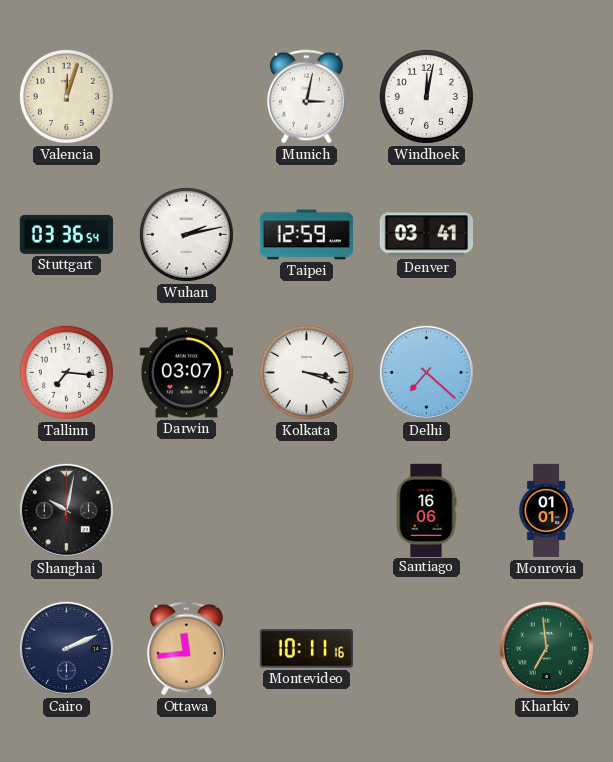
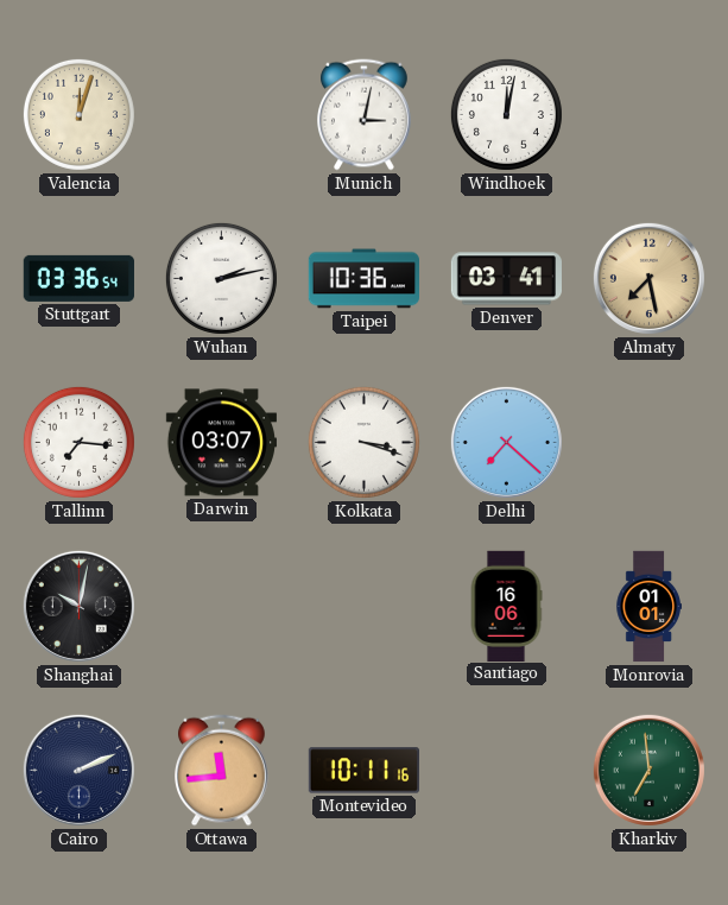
Taipei: 12:59 -> 10:36
Almaty: none -> 7:28
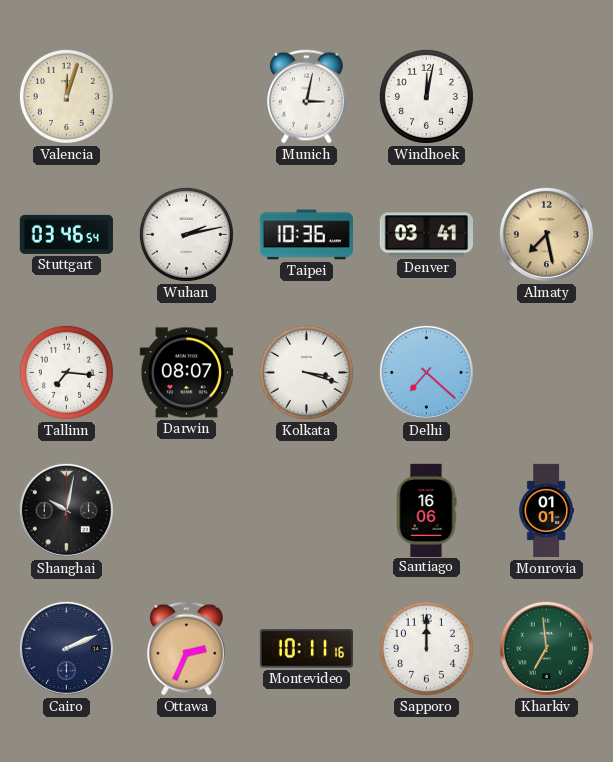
Stuttgart: 03:36 -> 03:46
Darwin: 03:07 -> 08:07
Ottawa: 11:44 -> 2:34
Sapporo: none -> 12:00
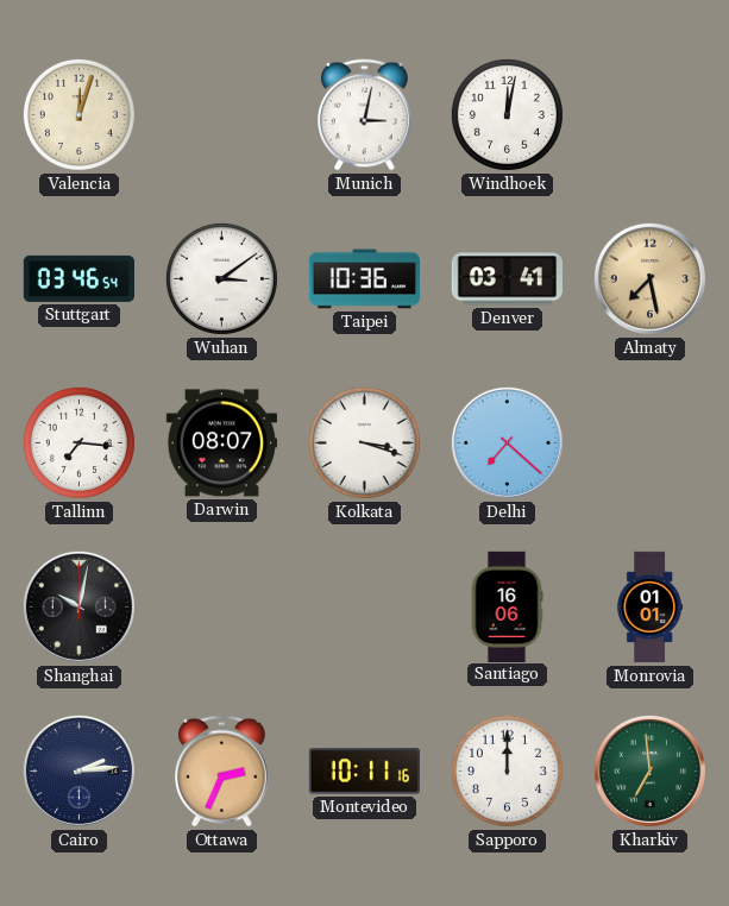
Wuhan: 2:13 -> 3:09
Cairo: 2:11 -> 2:14
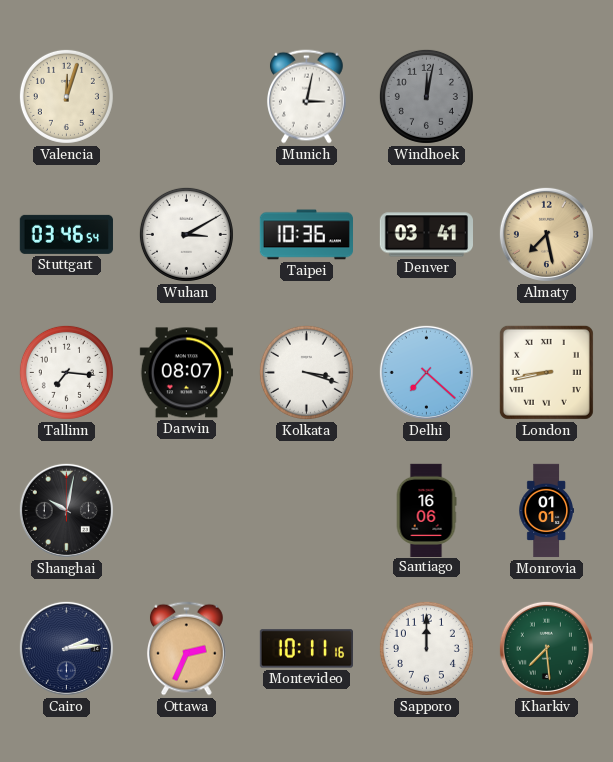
Windhoek dial: white -> grey
Wuhan: 3:09 -> 3:10
London: none -> 8:43
Kharkiv: 6:59 -> 7:29
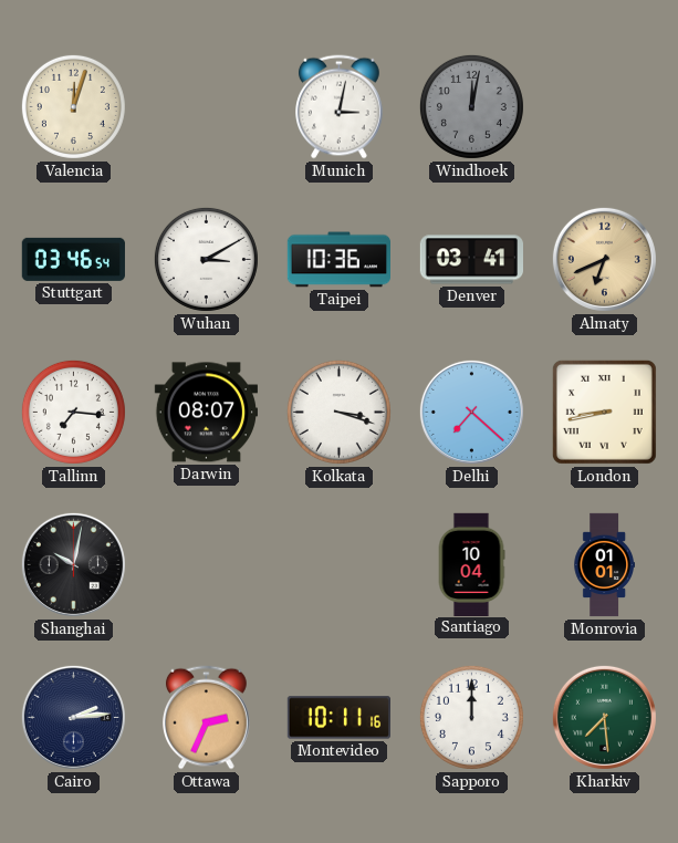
Almaty: 7:28 -> 6:41
Santiago: 16:06 -> 10:04
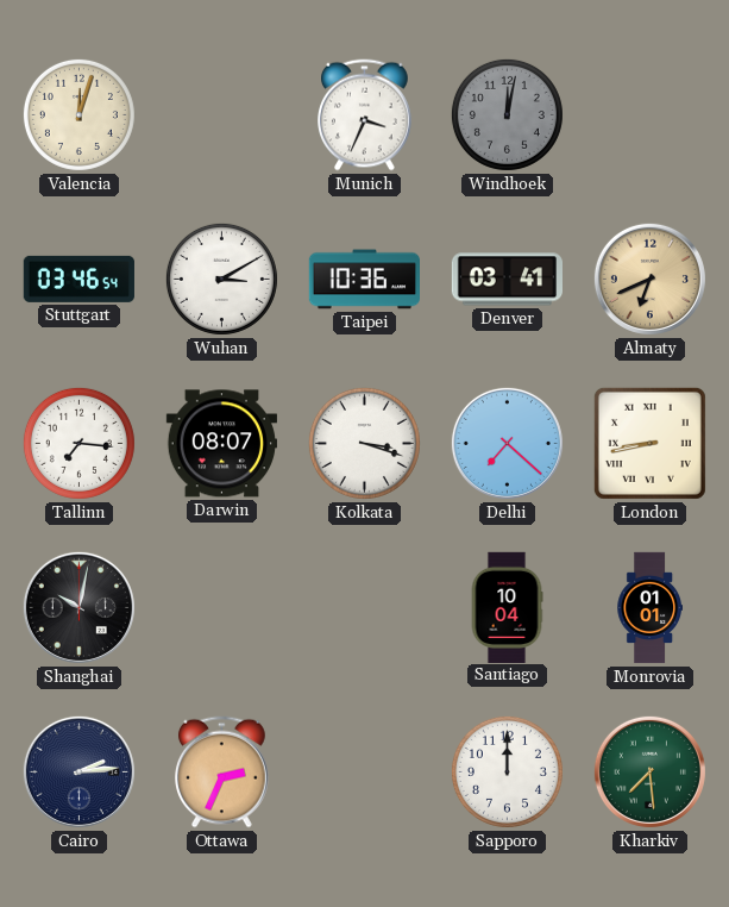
Munich: 3:02 -> 3:34
Montevideo: 10:11 -> none
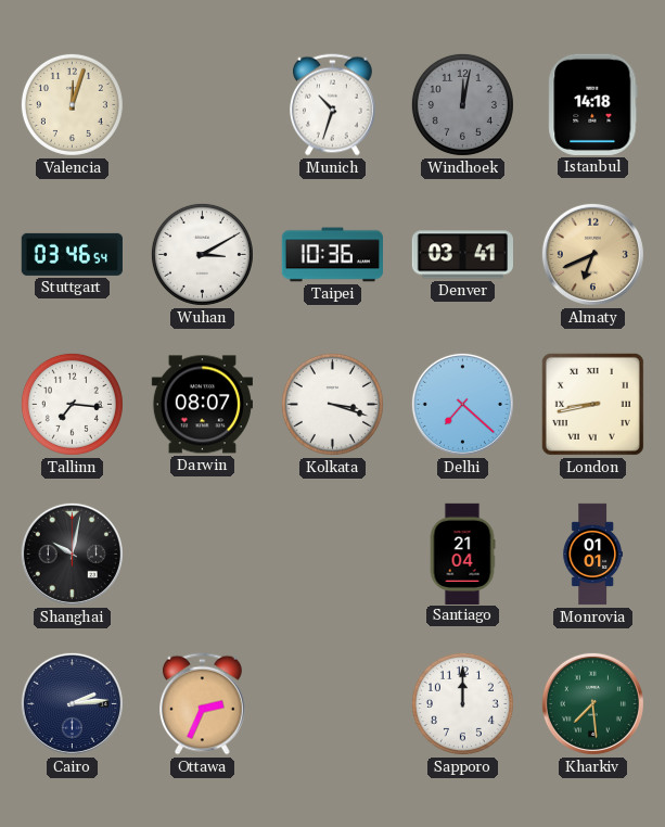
Munich: 3:34 -> 10:33
Istanbul: none -> 14:18
Santiago: 10:04 -> 21:04
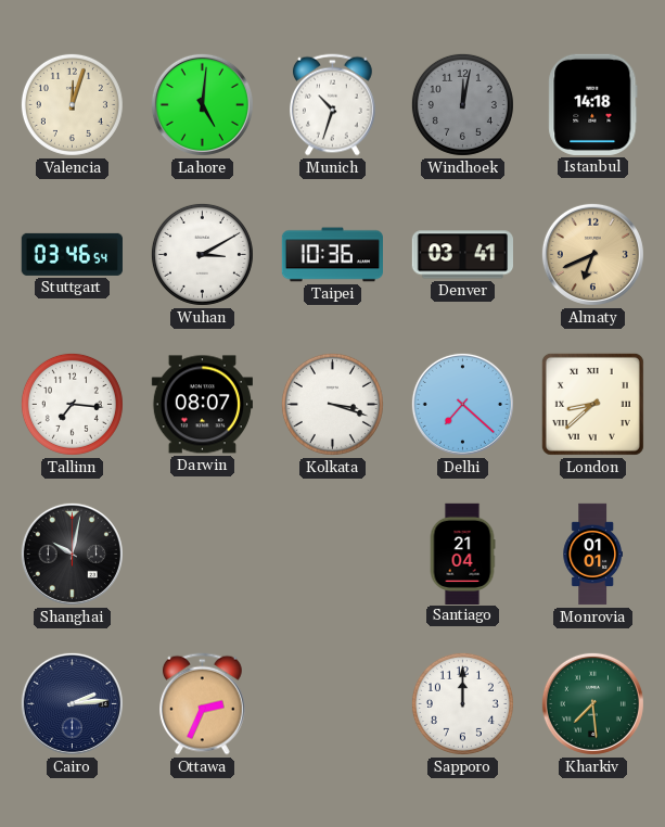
Lahore: none -> 5:01
London: 8:43 -> 8:38
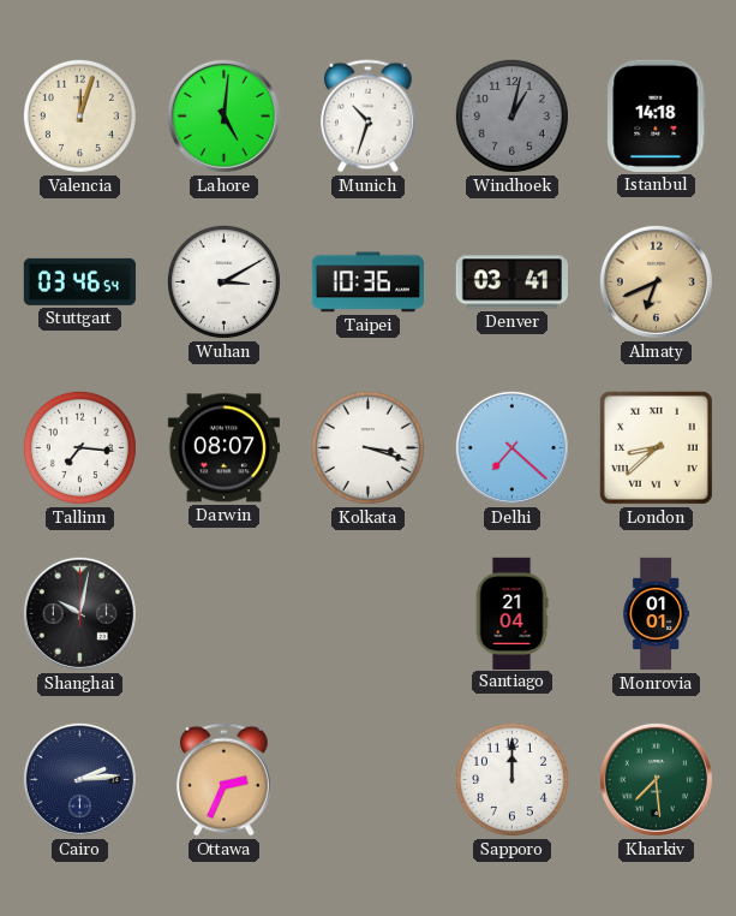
Windhoek: 12:02 -> 1:02
